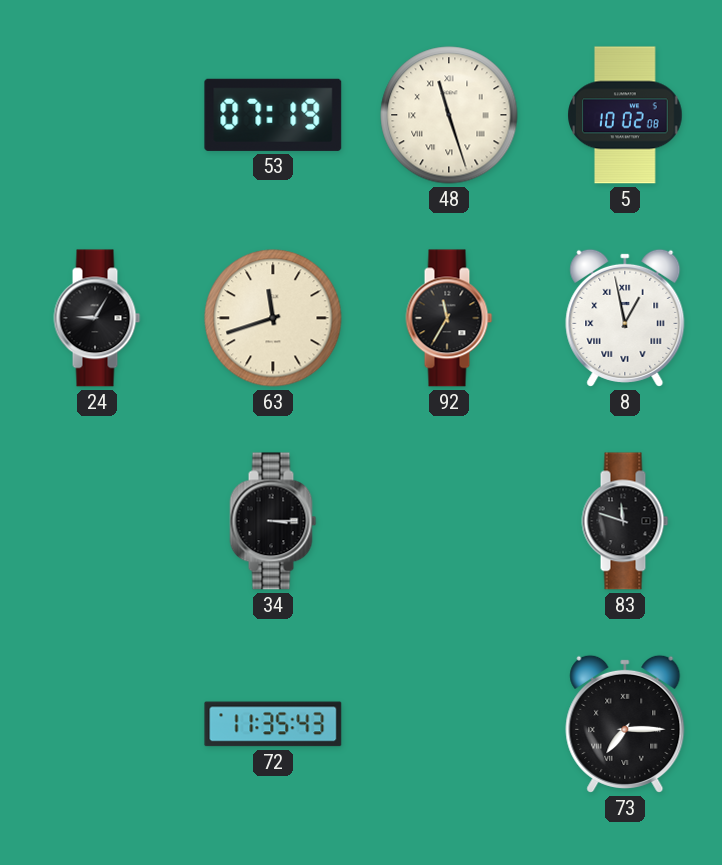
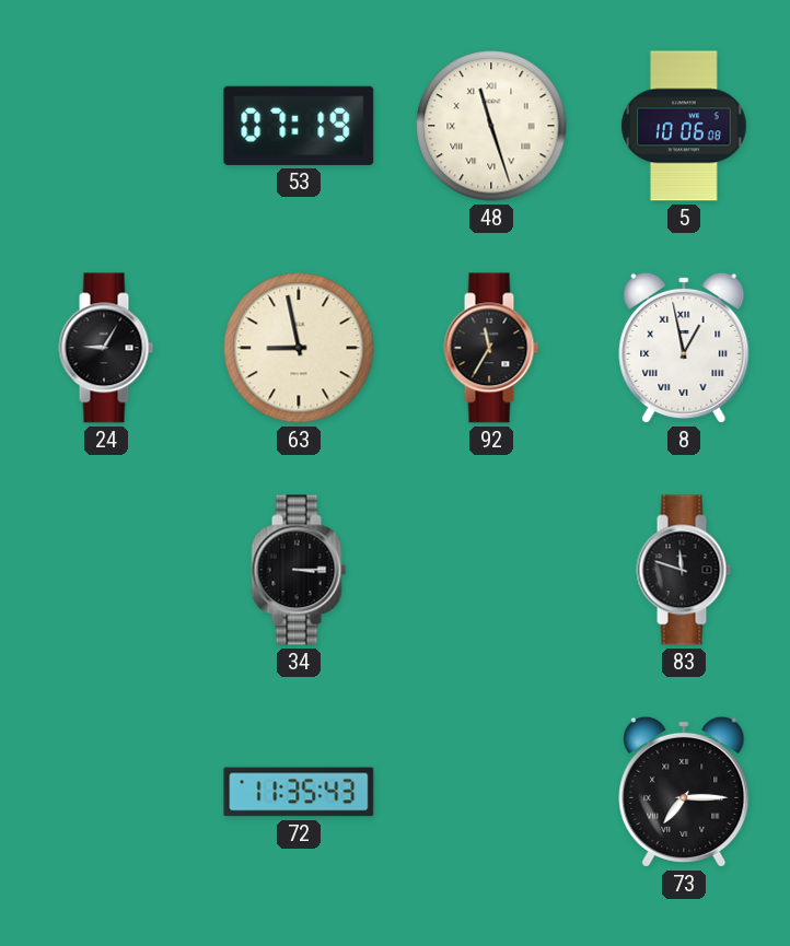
5: 10:02 -> 10:06
63: 11:42 -> 8:58
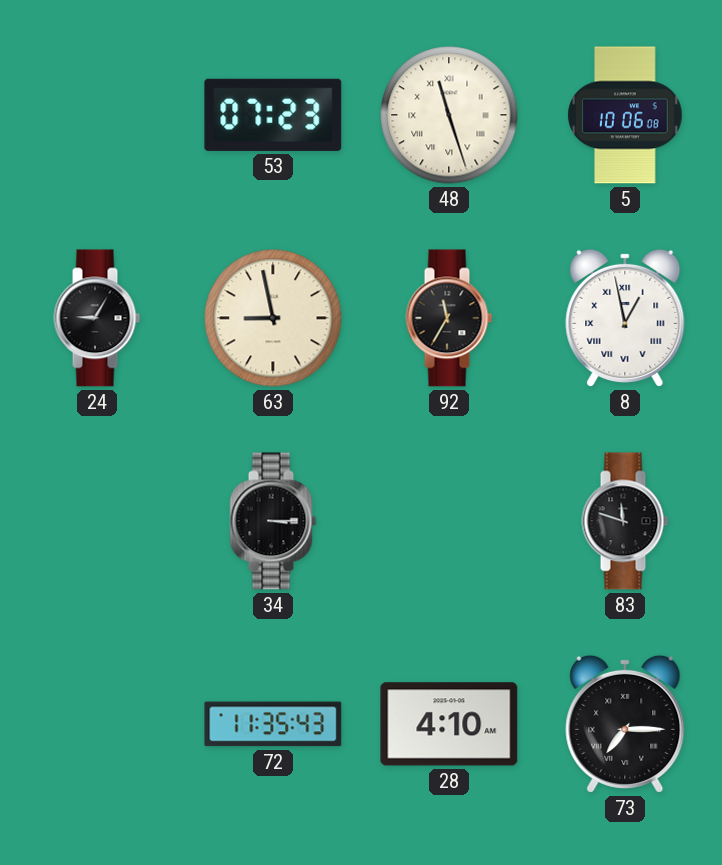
53: 07:19 -> 07:23
28: none -> 4:10
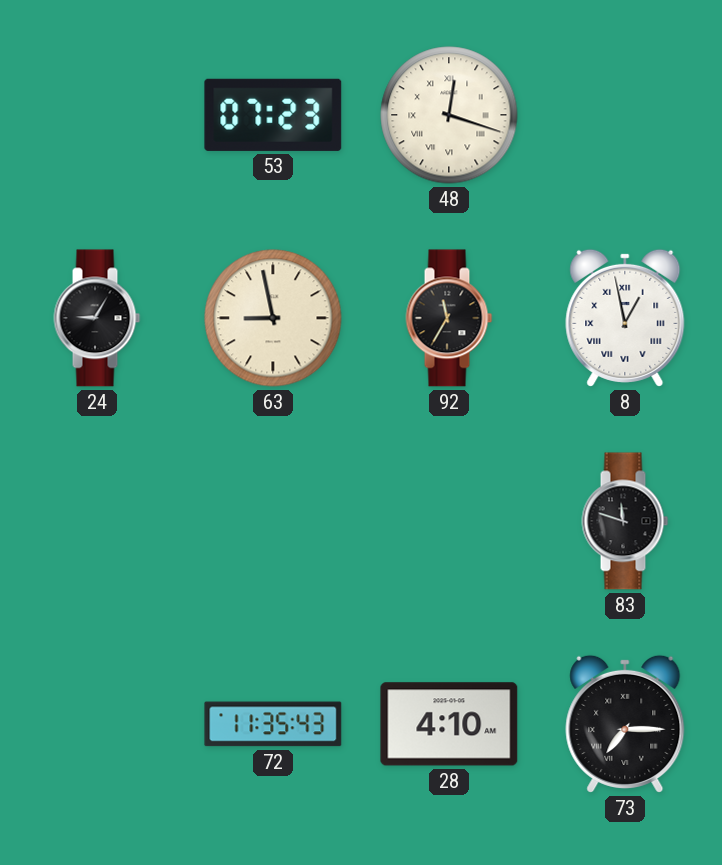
48: 11:27 -> 12:18
5: 10:06 -> none
34: 3:15 -> none
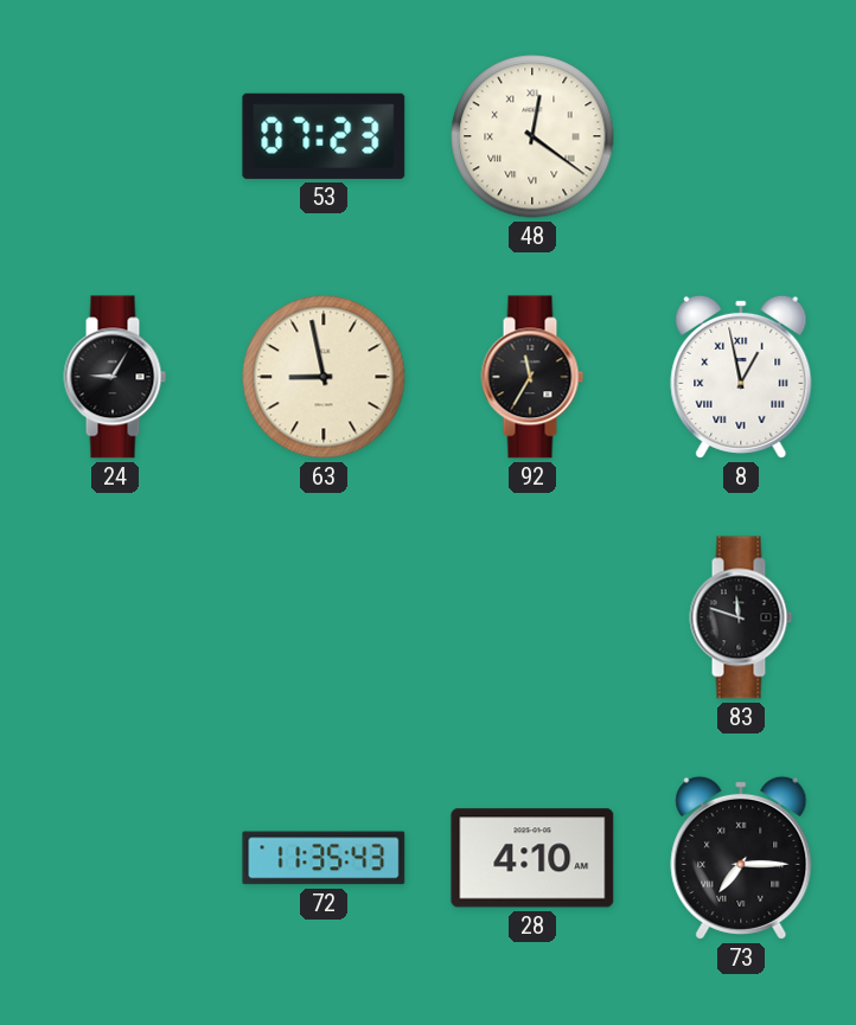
48: 12:18 -> 12:21
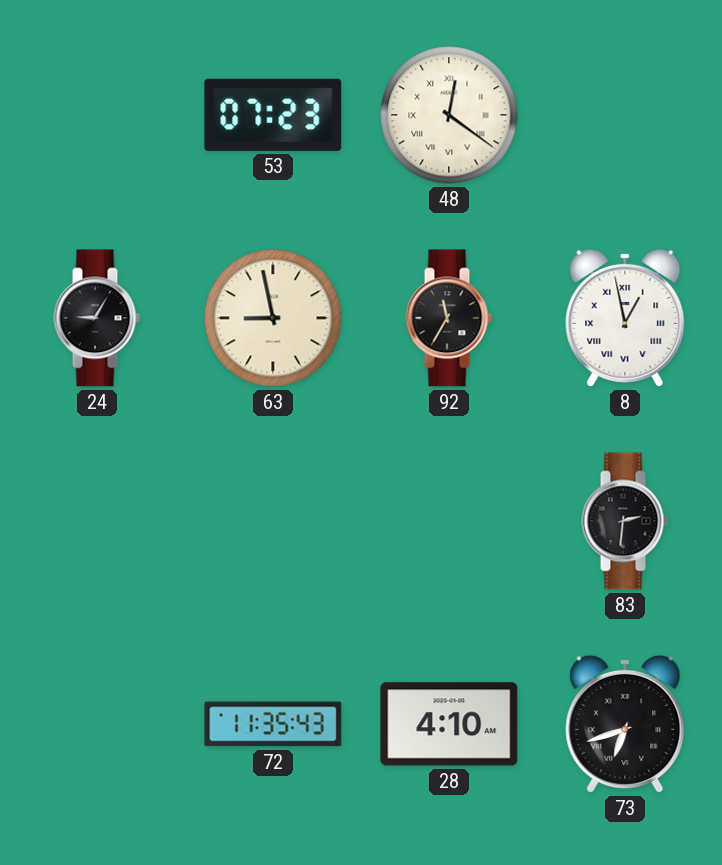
83: 11:48 -> 2:31
73: 7:15 -> 6:42
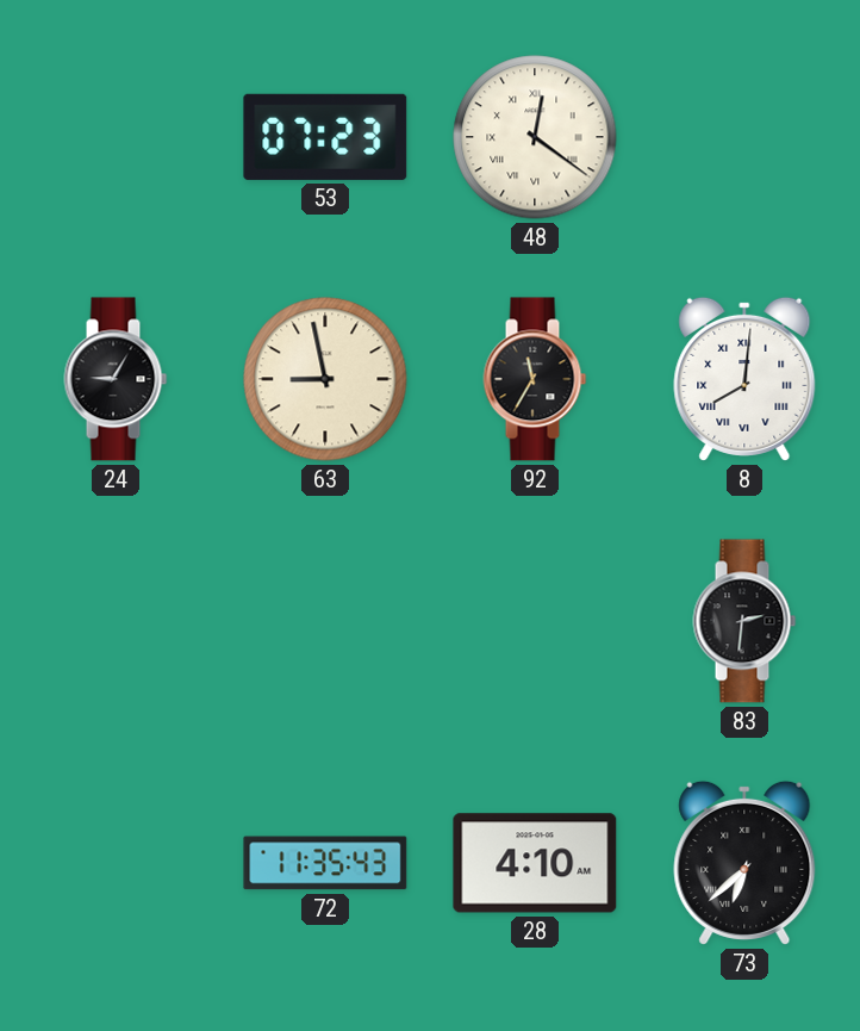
8: 12:58 -> 8:01
73: 6:42 -> 6:38
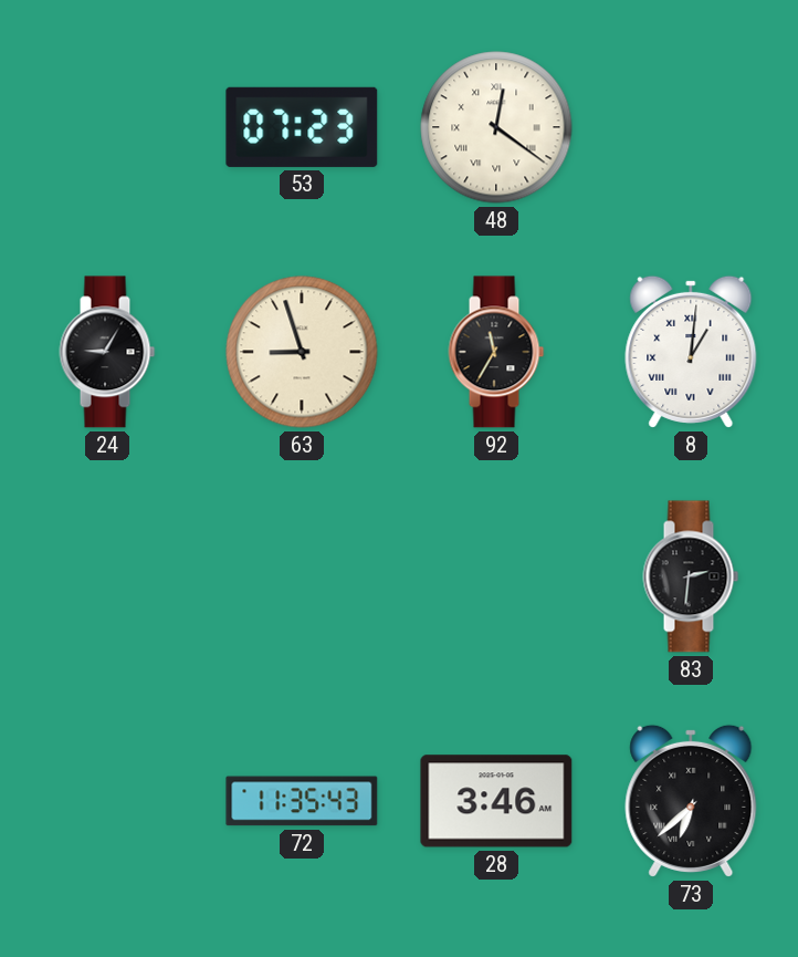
63: 8:58 -> 8:57
8: 8:01 -> 1:01
28: 4:10 -> 3:46
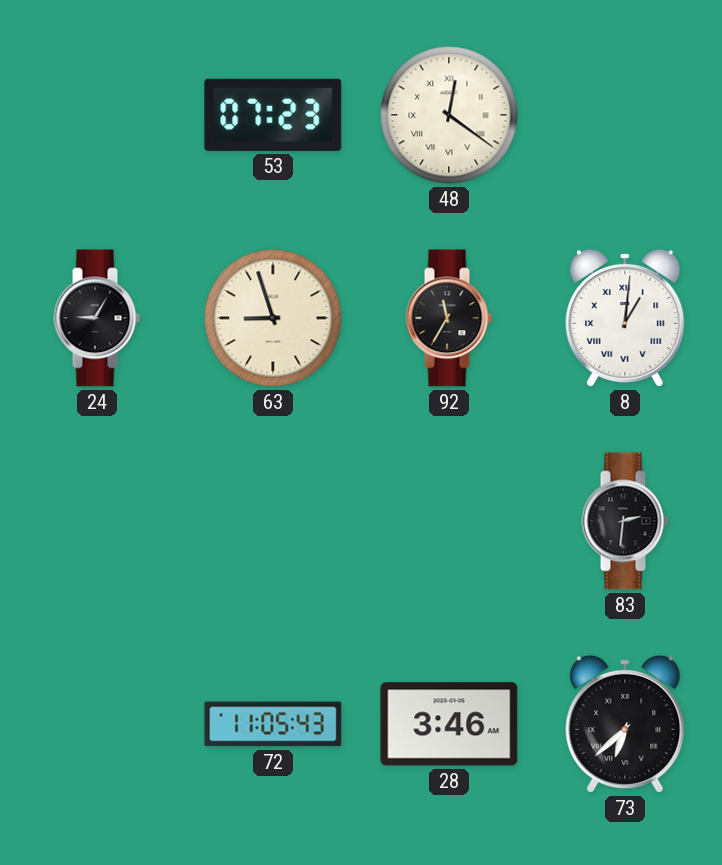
72: 11:35 -> 11:05
